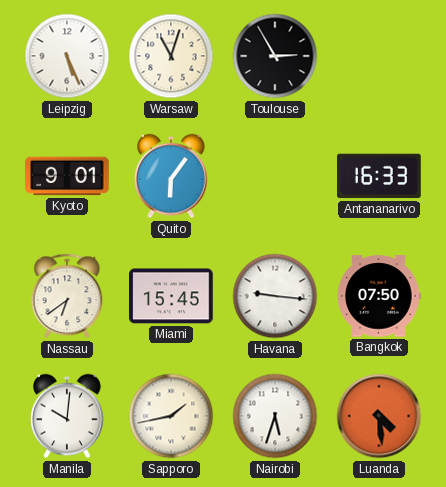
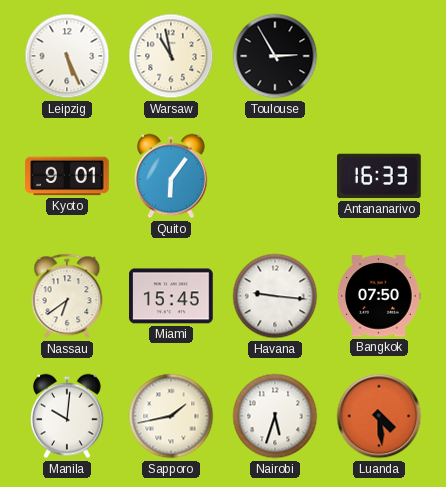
Warsaw: 11:03 -> 10:58
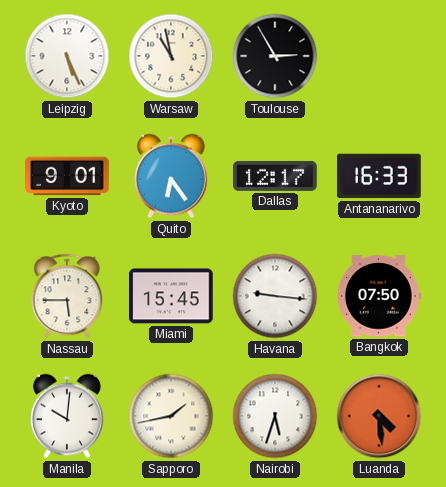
Quito: 6:06 -> 6:24
Dallas: none -> 12:17
Nassau: 6:39 -> 5:45
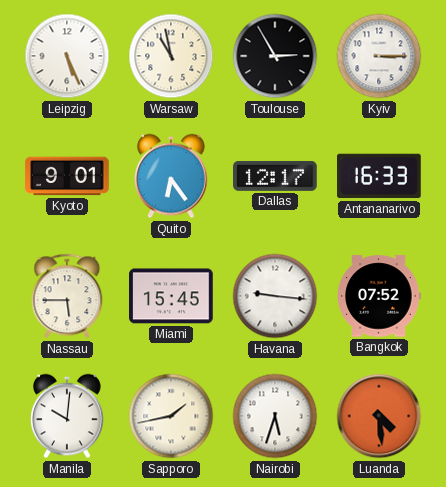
Kyiv: none -> 3:15
Bangkok: 07:50 -> 07:52
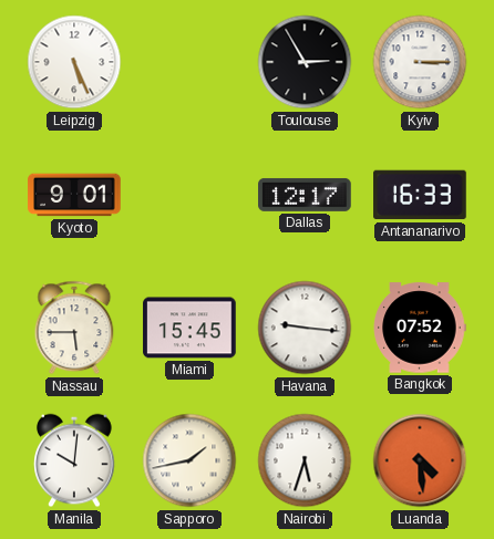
Warsaw: 10:58 -> none
Quito: 6:24 -> none
